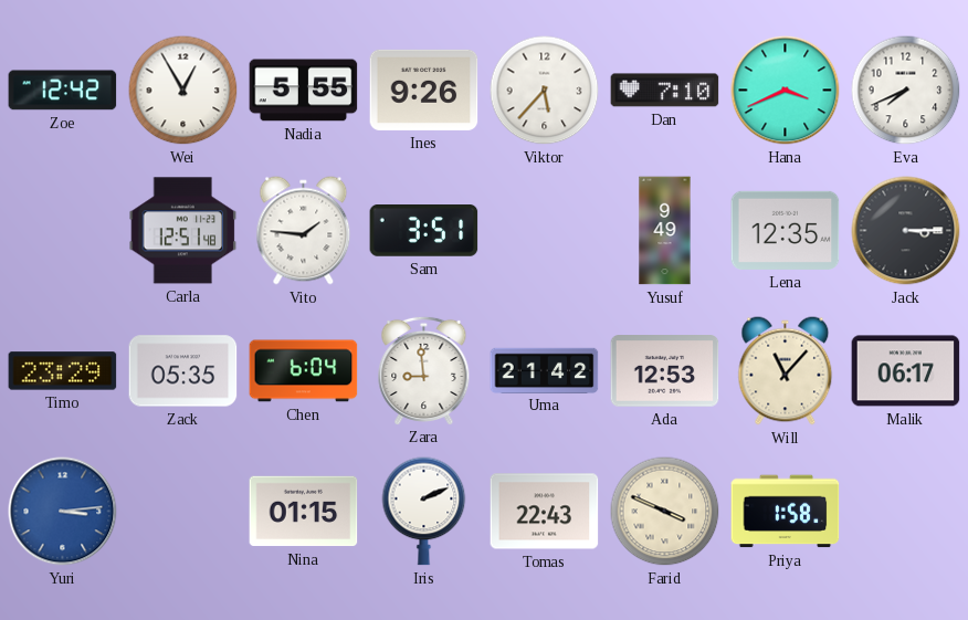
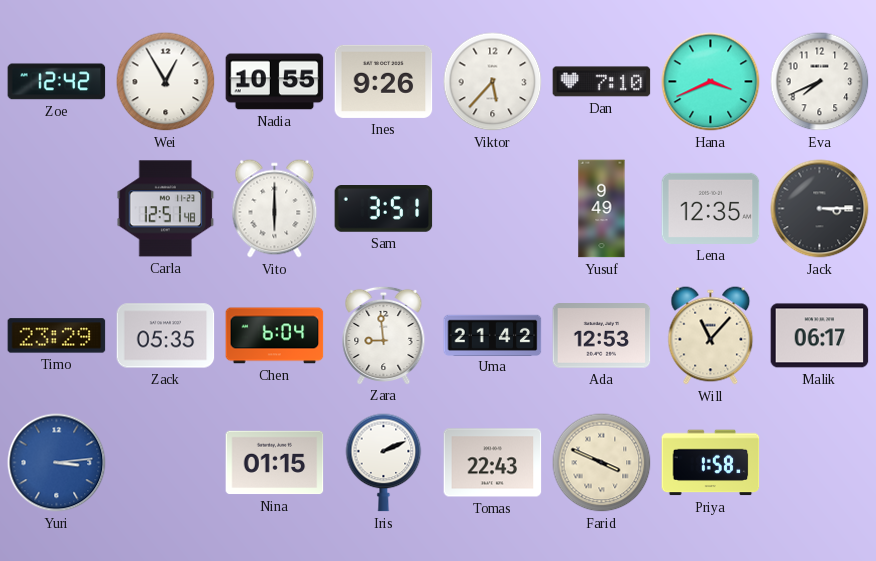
Nadia: 5:55 -> 10:55
Vito: 1:46 -> 6:00
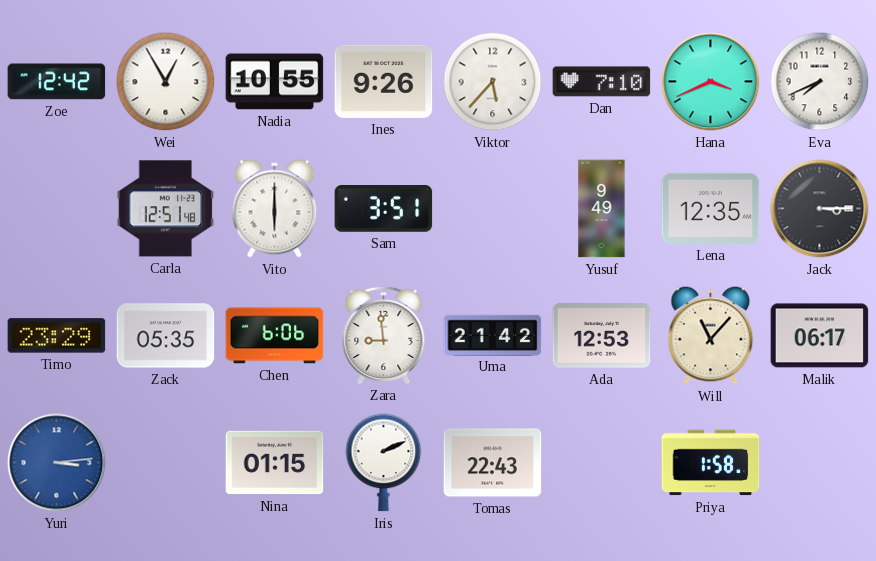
Chen: 6:04 -> 6:06
Farid: 3:49 -> none
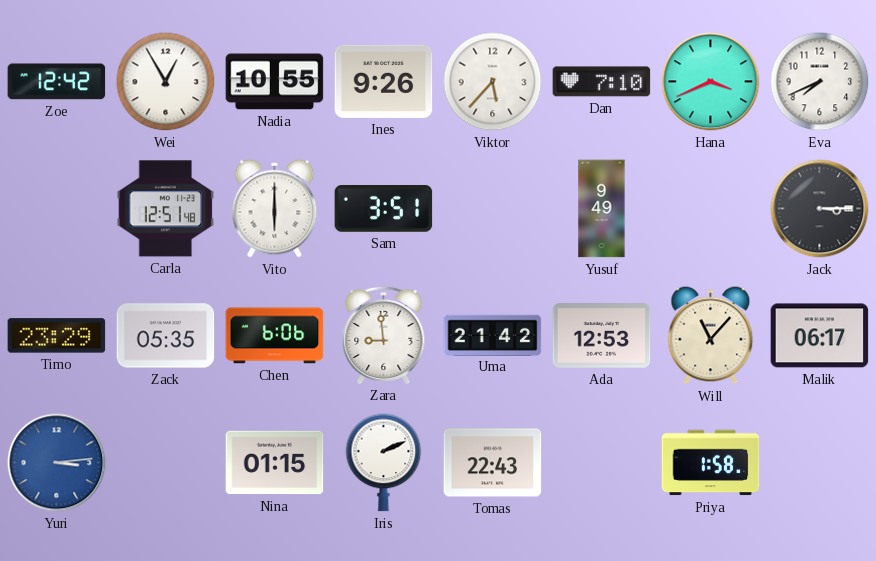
Lena: 12:35 -> none
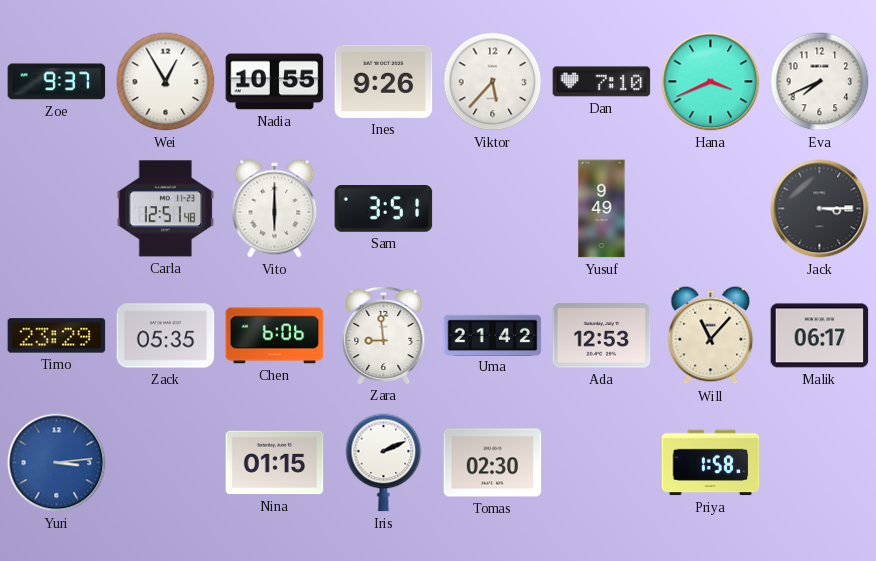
Zoe: 12:42 -> 9:37
Tomas: 22:43 -> 02:30
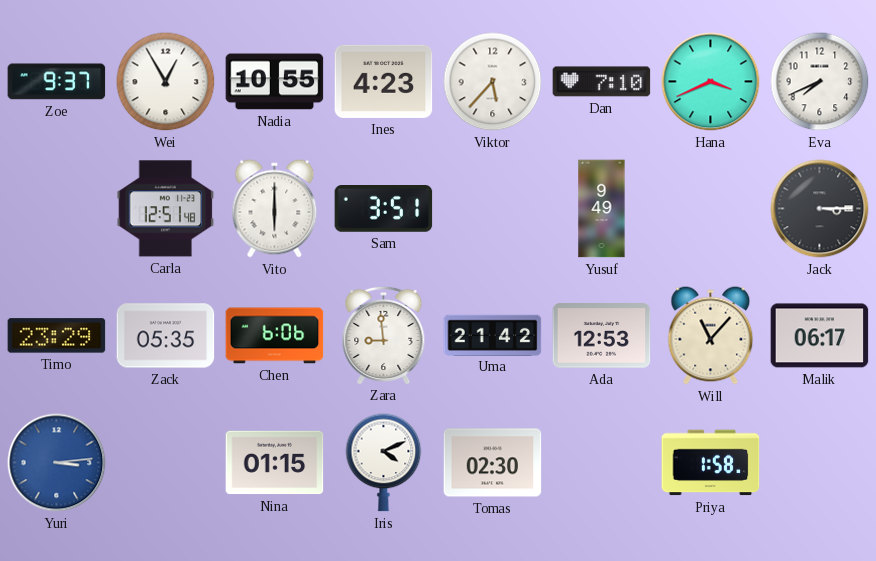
Ines: 9:26 -> 4:23
Iris: 2:11 -> 4:11
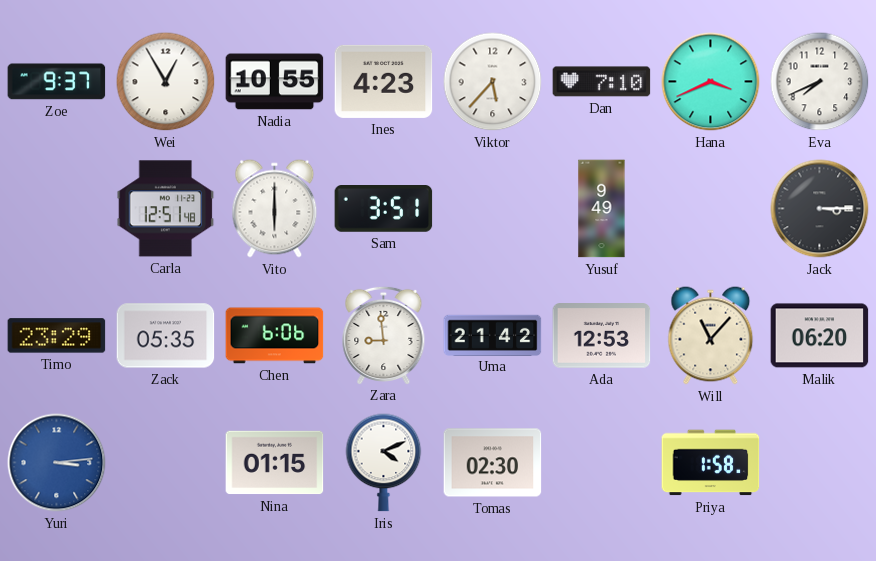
Malik: 06:17 -> 06:20
